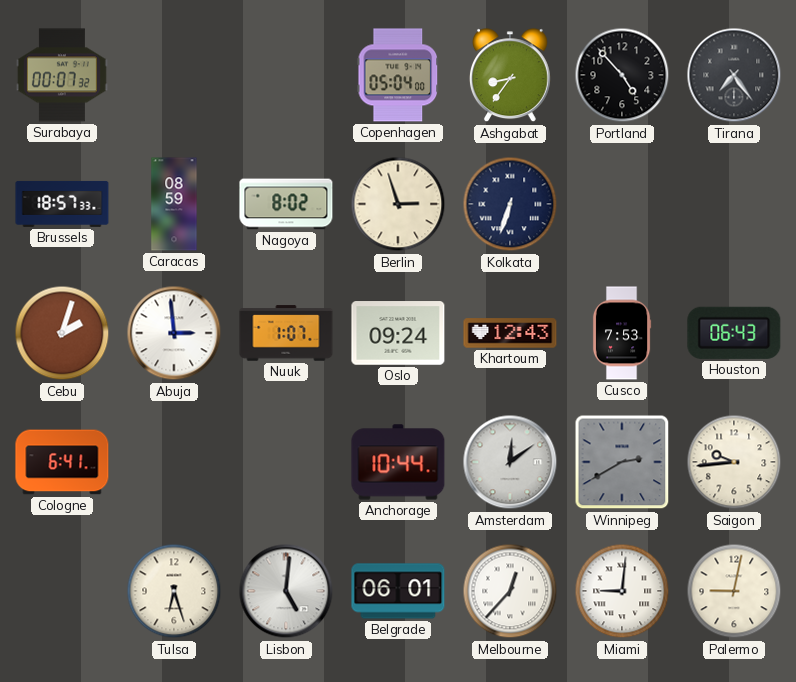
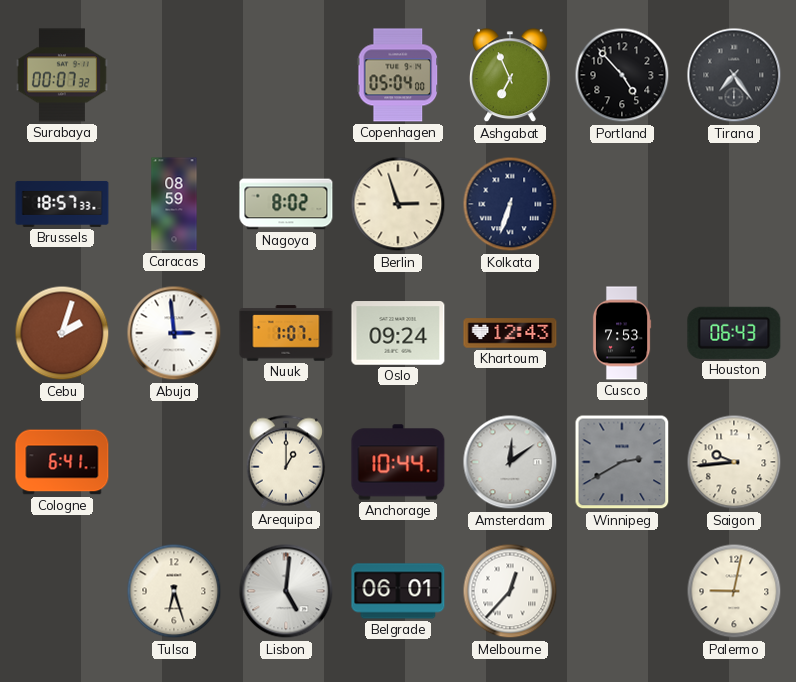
Ashgabat: 8:36 -> 6:56
Arequipa: none -> 1:00
Miami: 9:01 -> none
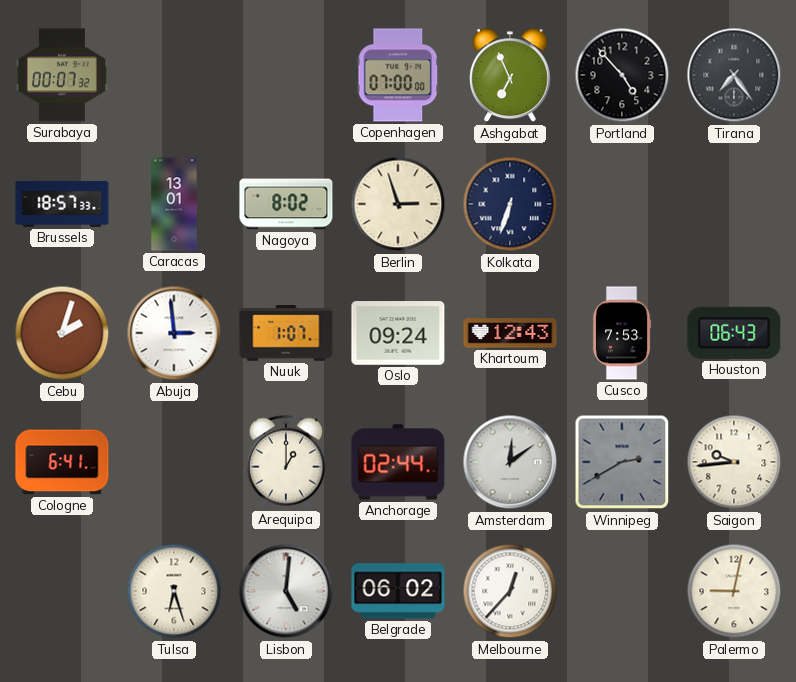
Copenhagen: 05:04 -> 07:00
Caracas: 08:59 -> 13:01
Anchorage: 10:44 -> 02:44
Belgrade: 06:01 -> 06:02
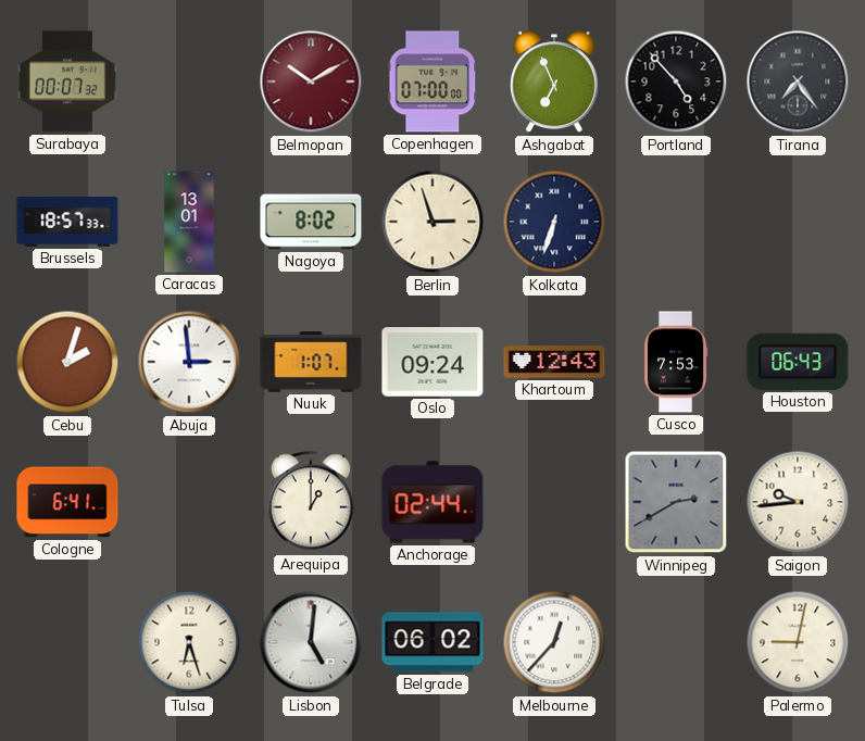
Belmopan: none -> 10:10
Amsterdam: 12:09 -> none
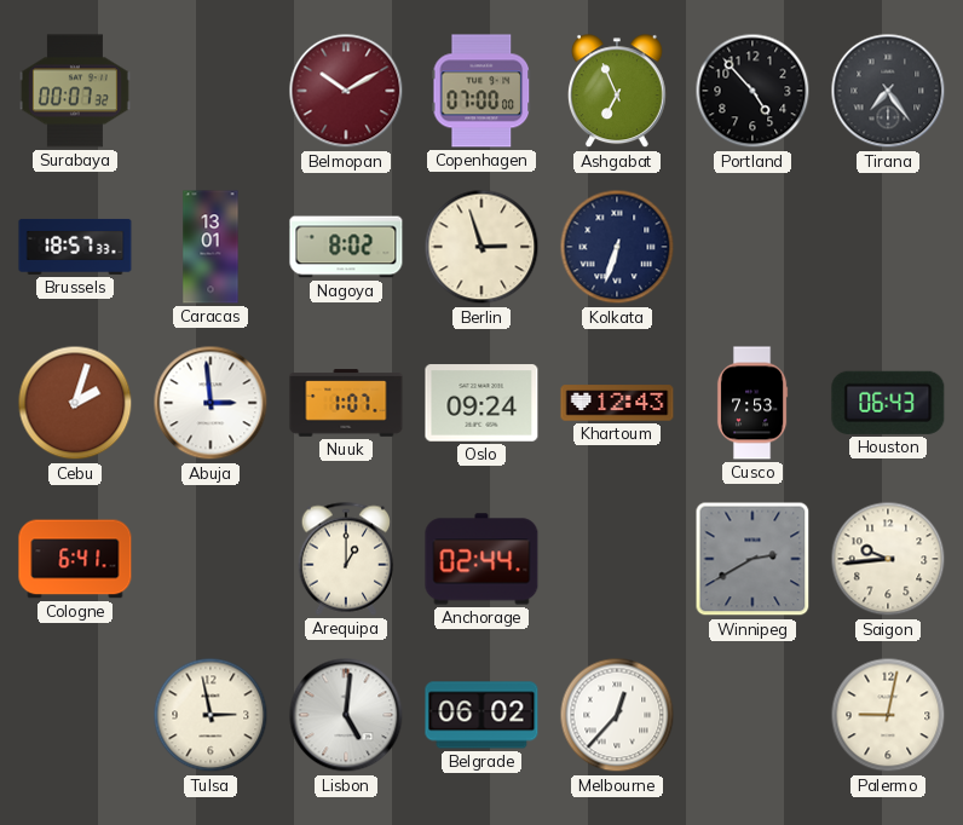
Tulsa: 6:27 -> 2:58
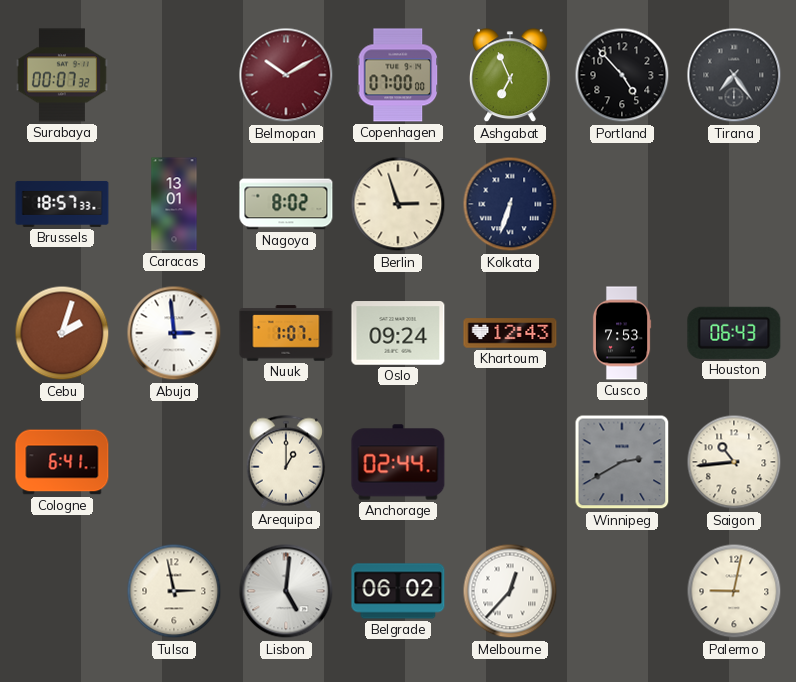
Saigon: 9:44 -> 10:44
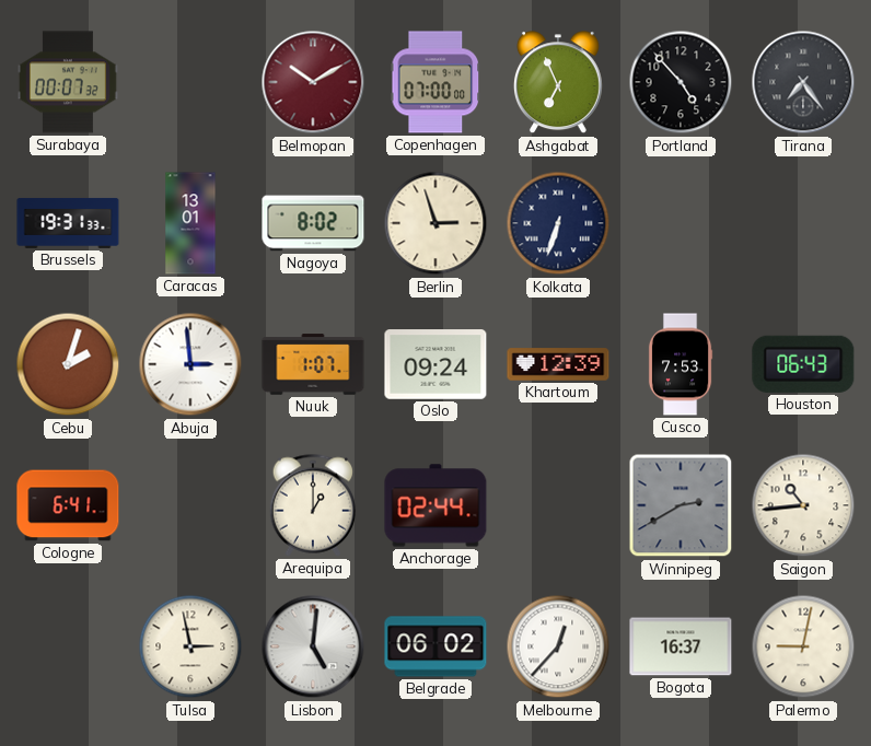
Brussels: 18:57 -> 19:31
Khartoum: 12:43 -> 12:39
Bogota: none -> 16:37
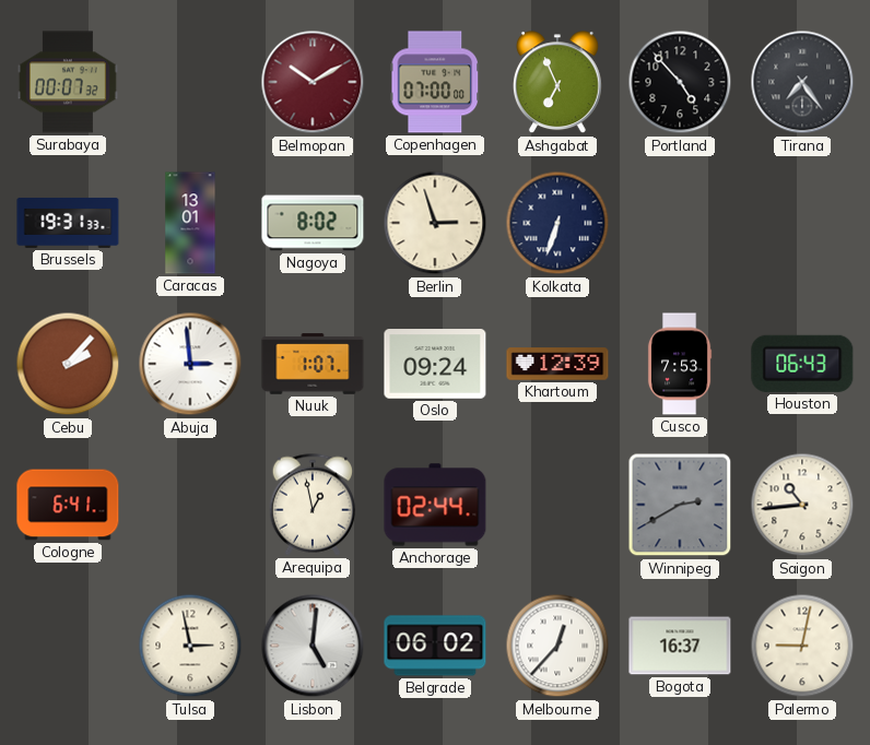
Cebu: 2:03 -> 2:07
Arequipa: 1:00 -> 12:58
